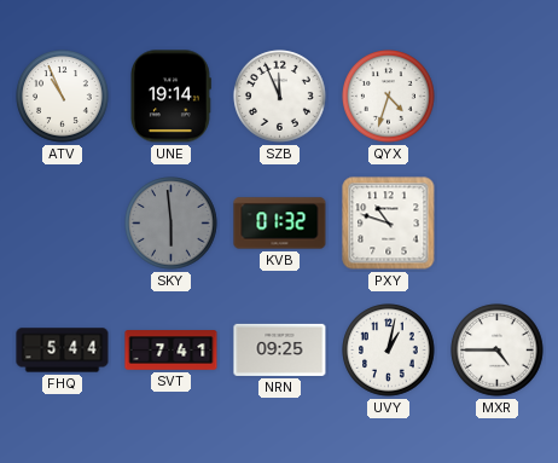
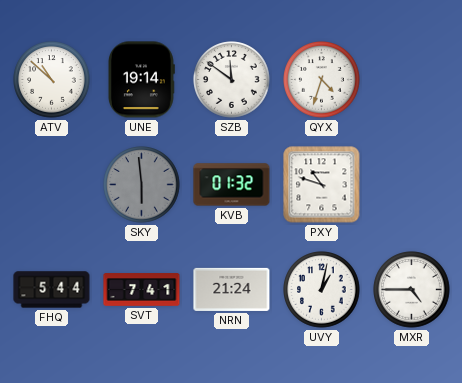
ATV: 10:56 -> 10:52
SZB: 11:56 -> 11:51
NRN: 09:25 -> 21:24
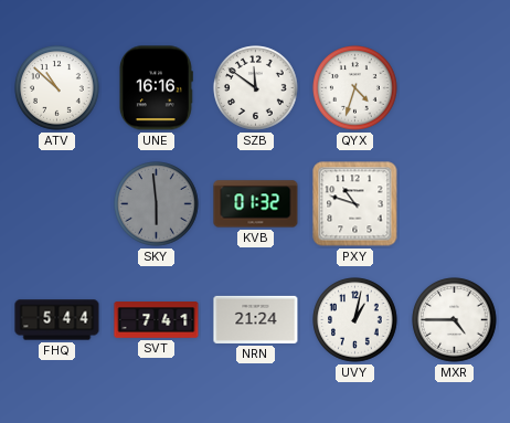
UNE: 19:14 -> 16:16
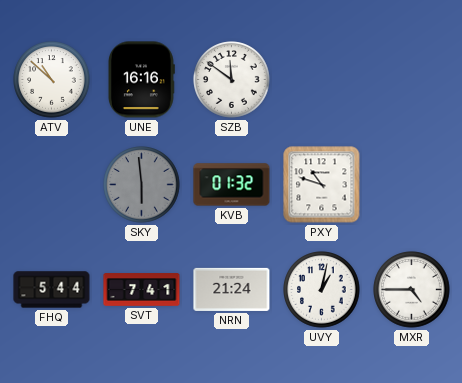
QYX: 4:33 -> none
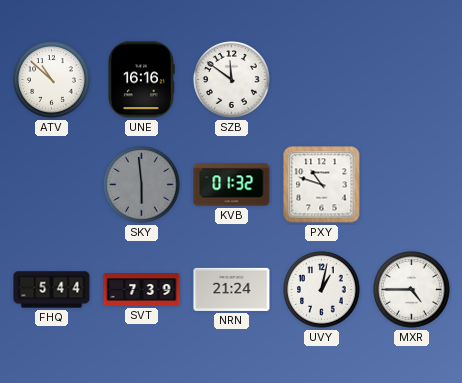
SVT: 7:41 -> 7:39
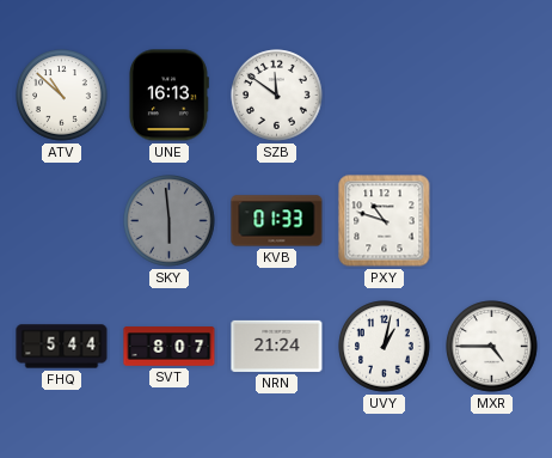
UNE: 16:16 -> 16:13
KVB: 01:32 -> 01:33
SVT: 7:39 -> 8:07
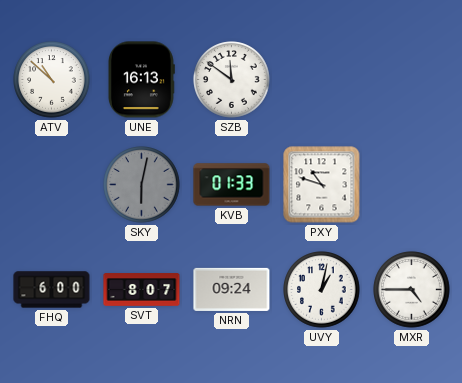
SKY: 5:59 -> 6:02
FHQ: 5:44 -> 6:00
NRN: 21:24 -> 09:24
